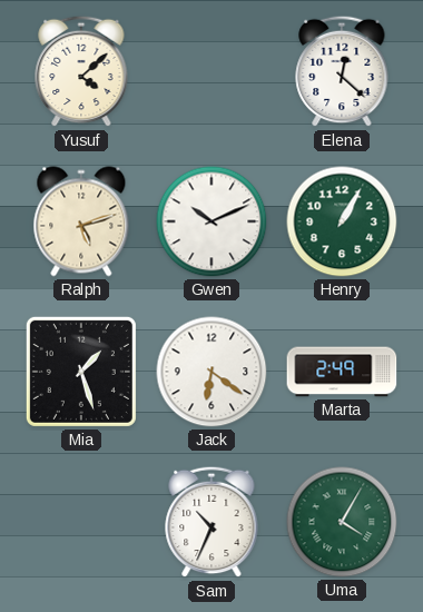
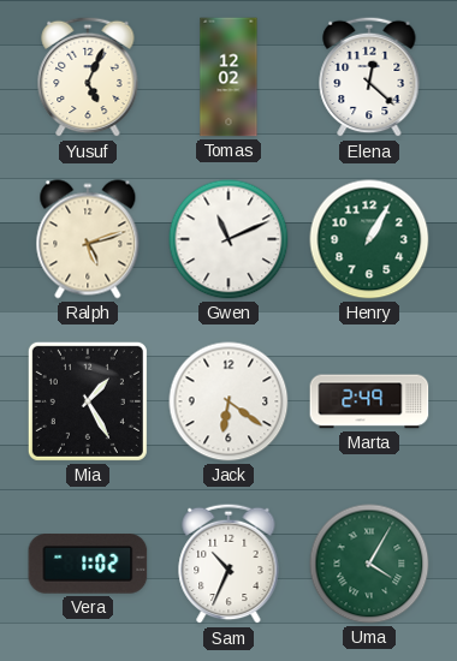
Yusuf: 4:08 -> 5:04
Tomas: none -> 12:02
Gwen: 10:11 -> 11:11
Mia: 1:27 -> 1:25
Vera: none -> 1:02
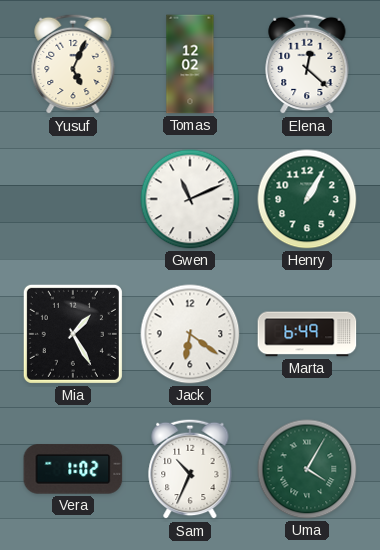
Ralph: 5:12 -> none
Marta: 2:49 -> 6:49
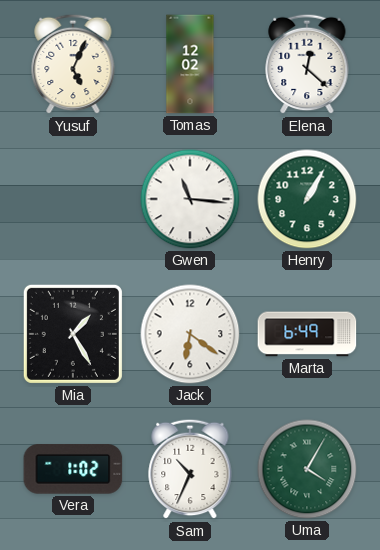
Gwen: 11:11 -> 11:16
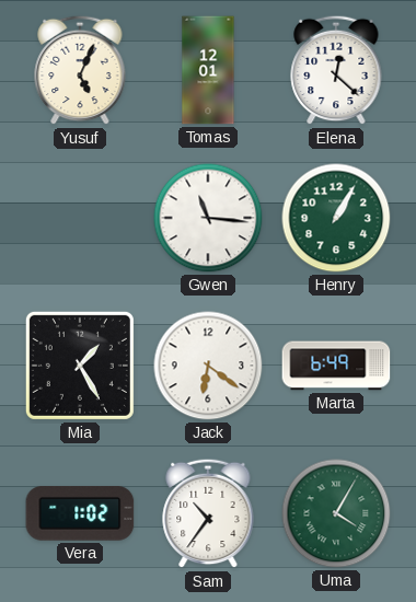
Tomas: 12:02 -> 12:01
Sam: 10:34 -> 10:36
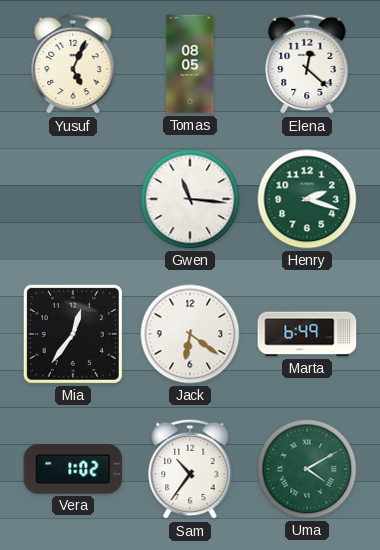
Tomas: 12:01 -> 08:05
Henry: 1:05 -> 2:18
Mia: 1:25 -> 12:36
Uma: 4:05 -> 4:10
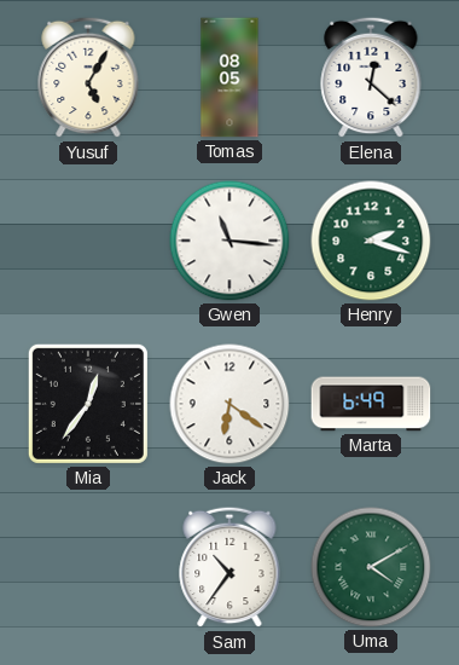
Yusuf: 5:04 -> 5:05
Vera: 1:02 -> none
